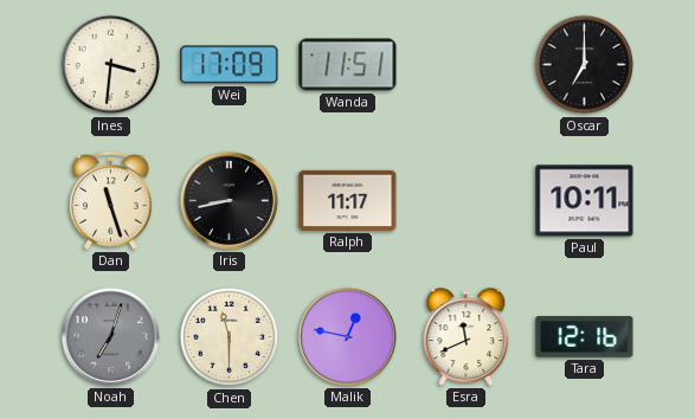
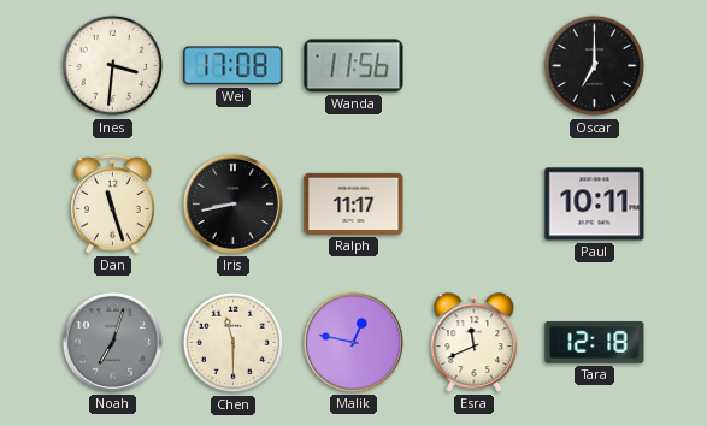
Wei: 17:09 -> 17:08
Wanda: 11:51 -> 11:56
Tara: 12:16 -> 12:18
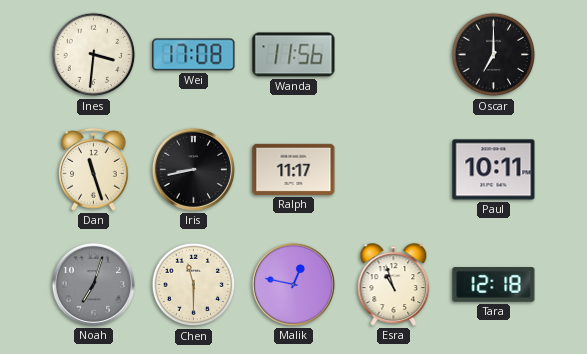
Esra: 11:41 -> 10:57
